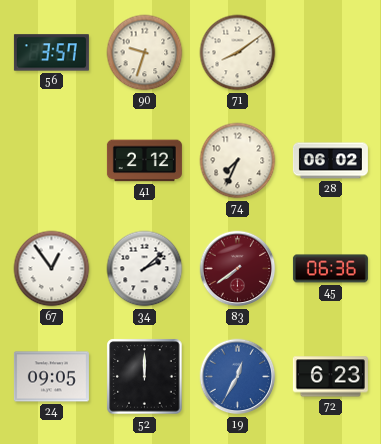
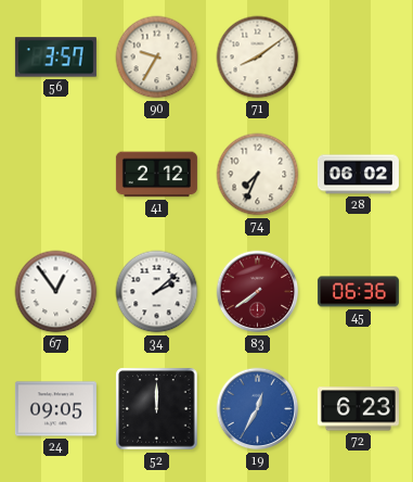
90: 9:33 -> 9:35
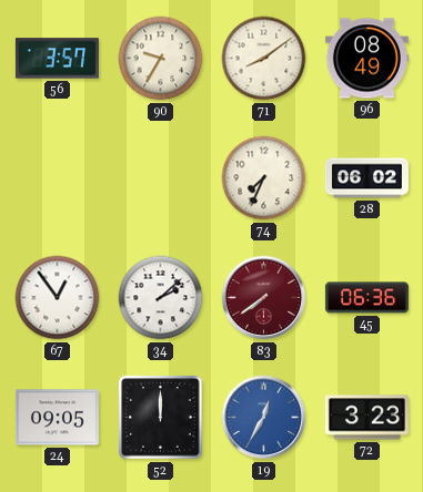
96: none -> 08:49
41: 2:12 -> none
72: 6:23 -> 3:23
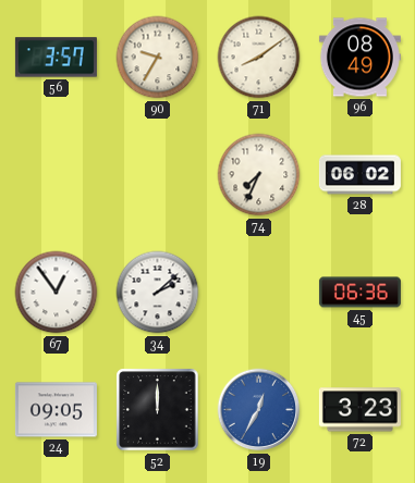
83: 7:39 -> none
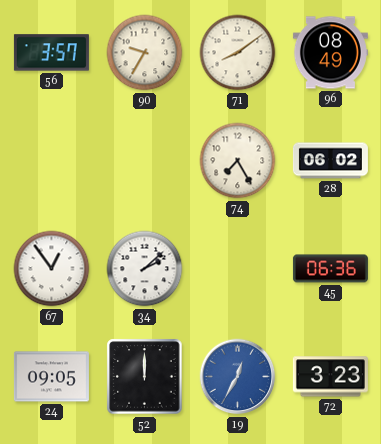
74: 7:34 -> 7:25
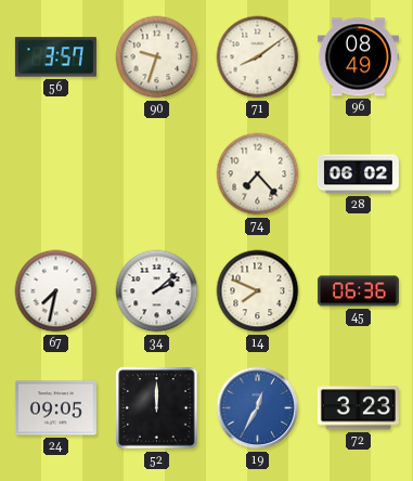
90: 9:35 -> 9:33
74: 7:25 -> 7:23
67: 12:54 -> 7:32
14: none -> 7:49
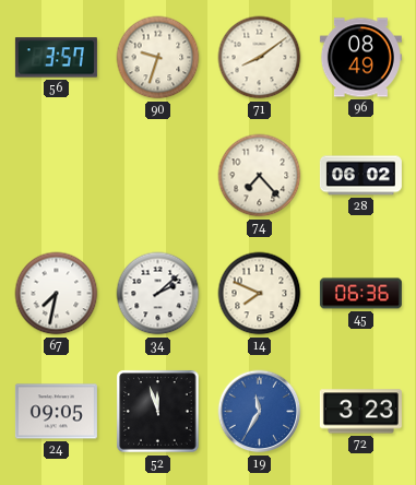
52: 12:00 -> 11:57
19: 12:35 -> 11:35
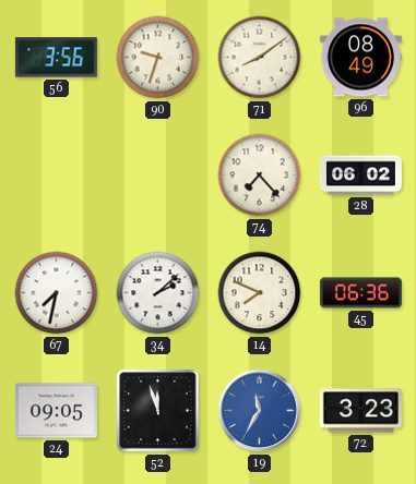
56: 3:57 -> 3:56
